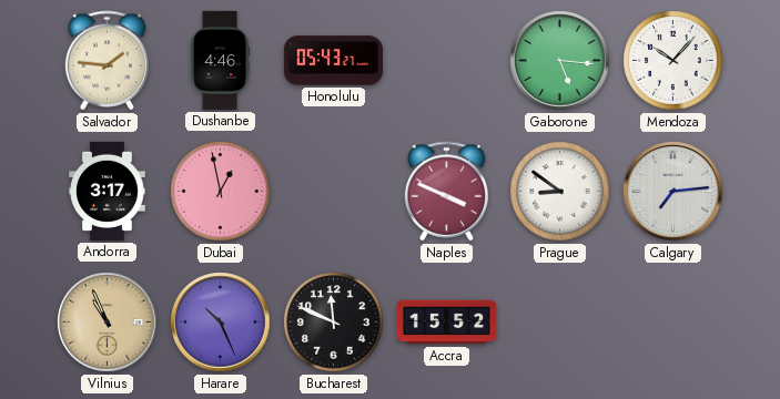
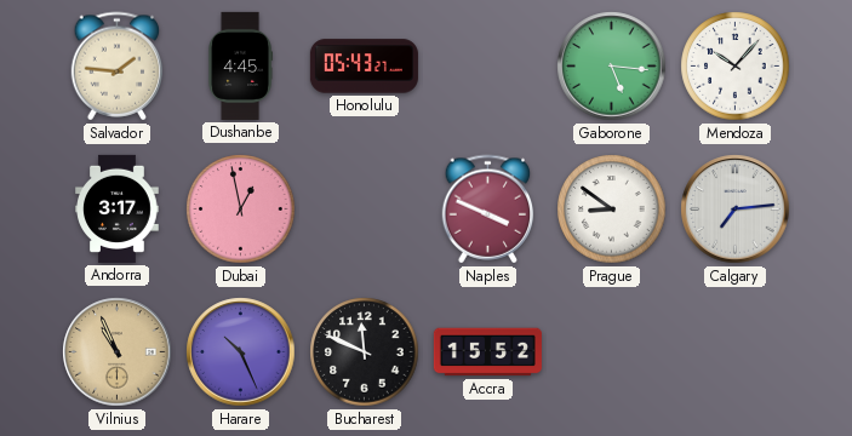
Dushanbe: 4:46 -> 4:45
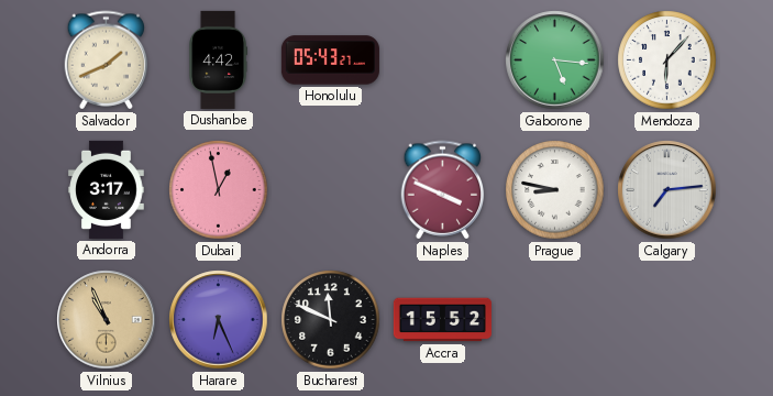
Salvador: 1:46 -> 1:41
Dushanbe: 4:45 -> 4:42
Mendoza: 10:07 -> 6:07
Prague: 8:51 -> 8:47
Harare: 10:26 -> 6:26
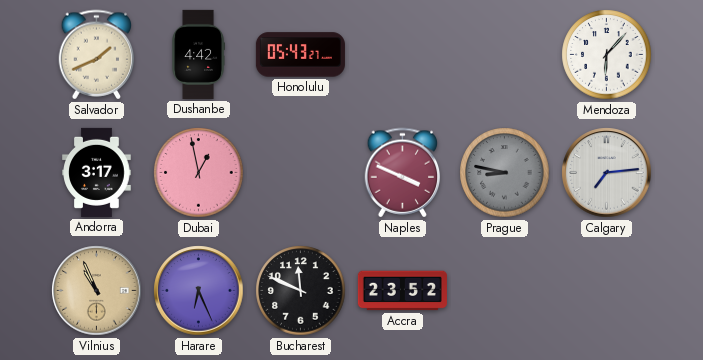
Gaborone: 5:16 -> none
Prague dial: white -> grey
Accra: 15:52 -> 23:52
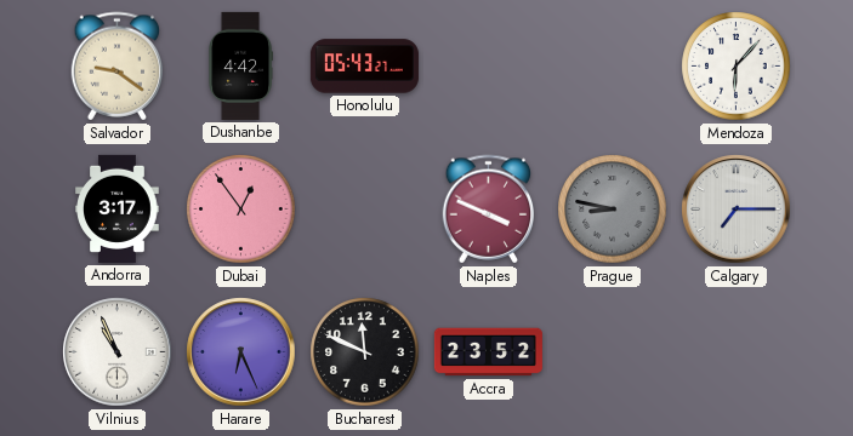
Salvador: 1:41 -> 9:21
Dubai: 12:58 -> 12:54
Calgary: 7:14 -> 7:15
Vilnius dial: champagne -> white
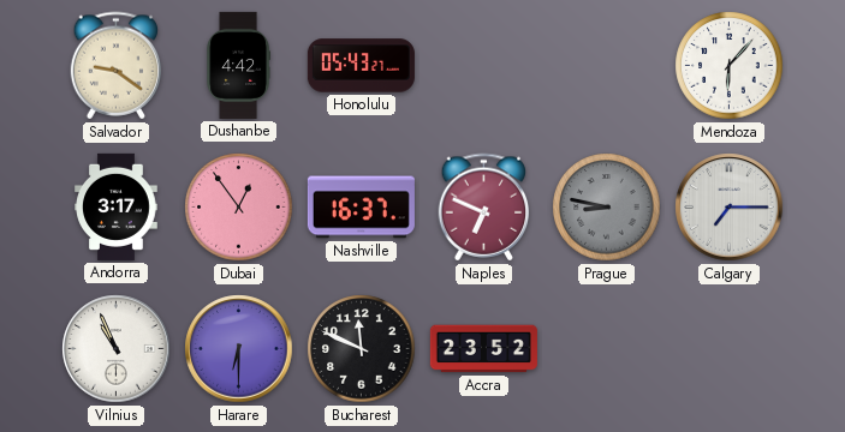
Nashville: none -> 16:37
Naples: 3:49 -> 6:49
Harare: 6:26 -> 6:30
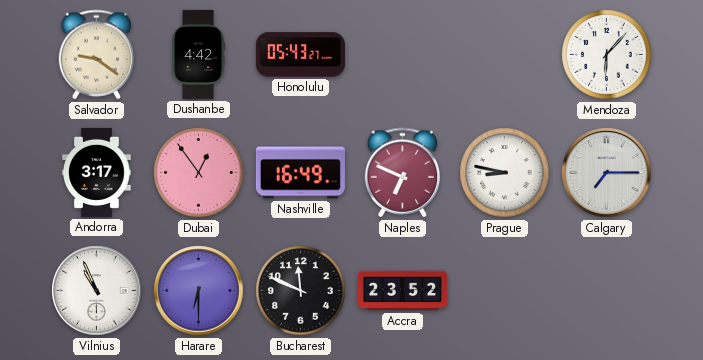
Nashville: 16:37 -> 16:49
Prague dial: grey -> white
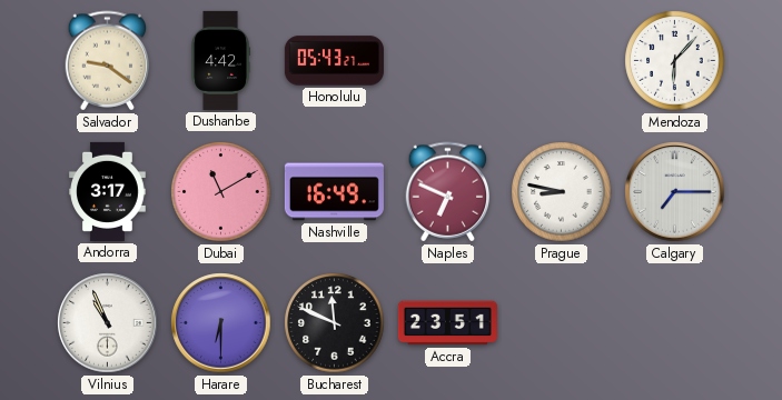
Dubai: 12:54 -> 11:10
Accra: 23:52 -> 23:51
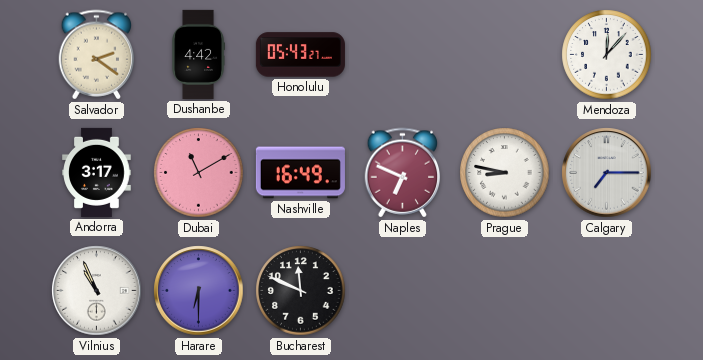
Salvador: 9:21 -> 2:21
Mendoza: 6:07 -> 12:07
Accra: 23:51 -> none
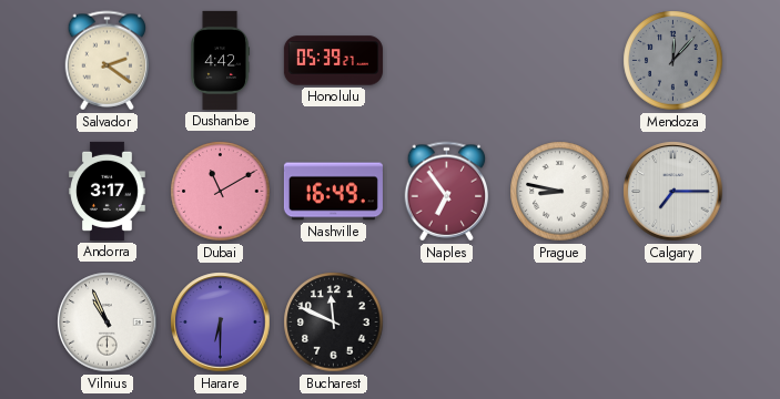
Honolulu: 05:43 -> 05:39
Mendoza dial: white -> grey
Naples: 6:49 -> 6:54
